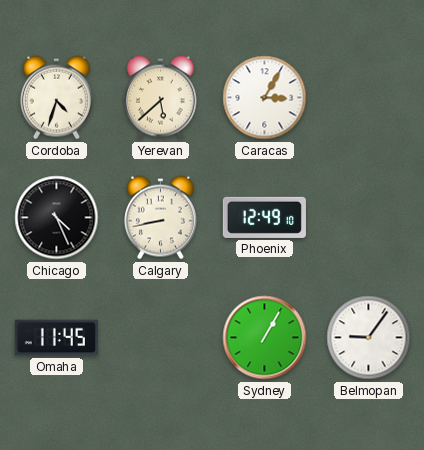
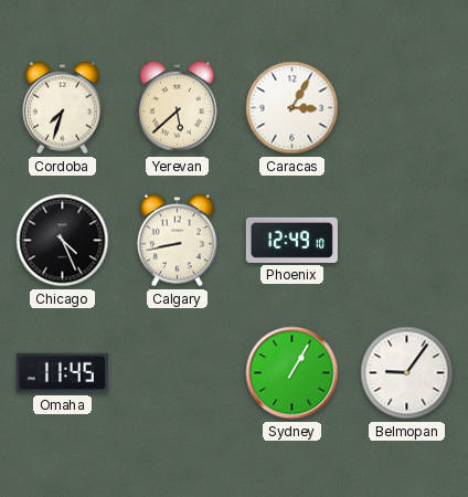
Cordoba: 4:33 -> 7:33
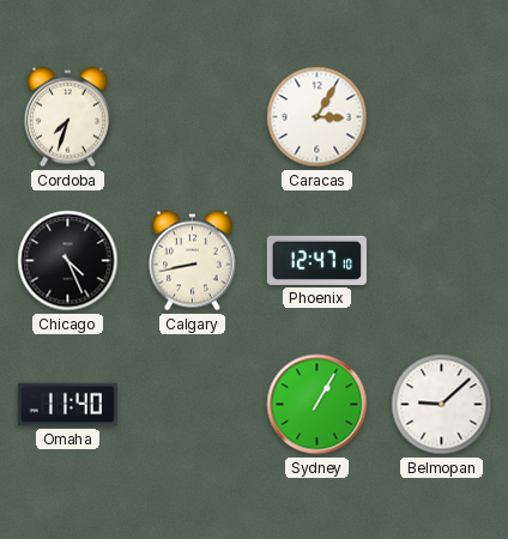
Yerevan: 5:38 -> none
Phoenix: 12:49 -> 12:47
Omaha: 11:45 -> 11:40
Belmopan: 9:06 -> 9:08
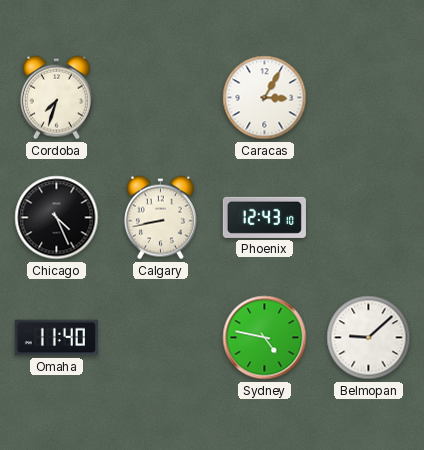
Phoenix: 12:47 -> 12:43
Sydney: 1:05 -> 4:47
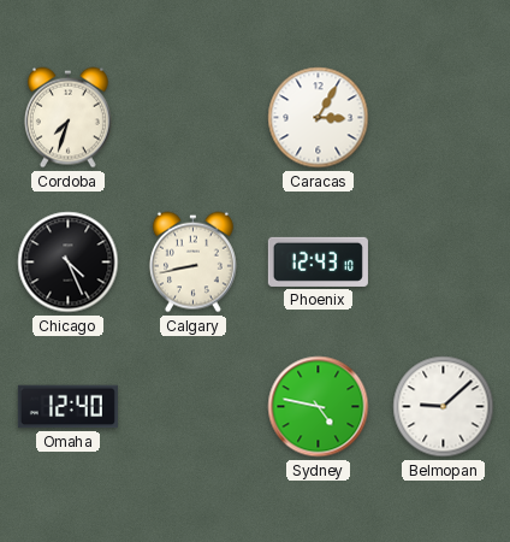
Omaha: 11:40 -> 12:40
